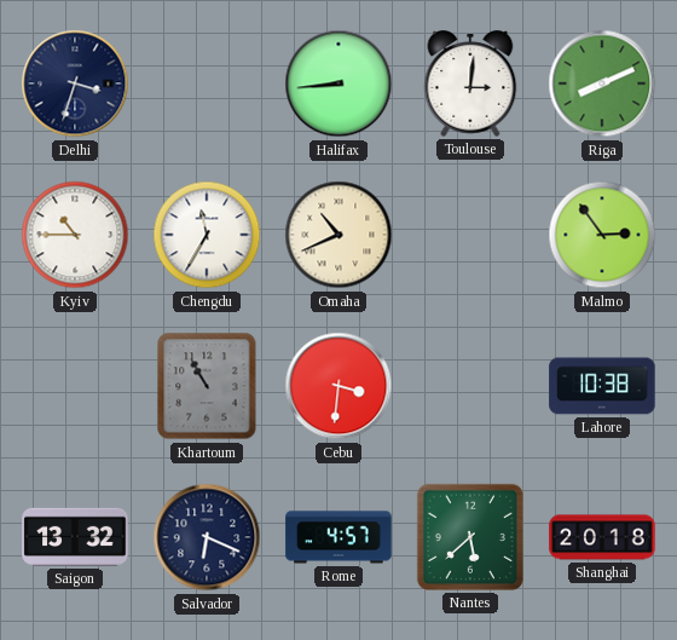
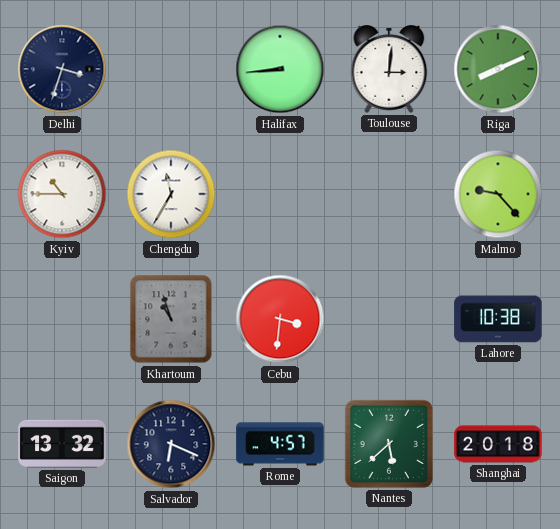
Omaha: 10:41 -> none
Malmo: 2:54 -> 9:23
Khartoum: 10:55 -> 10:57
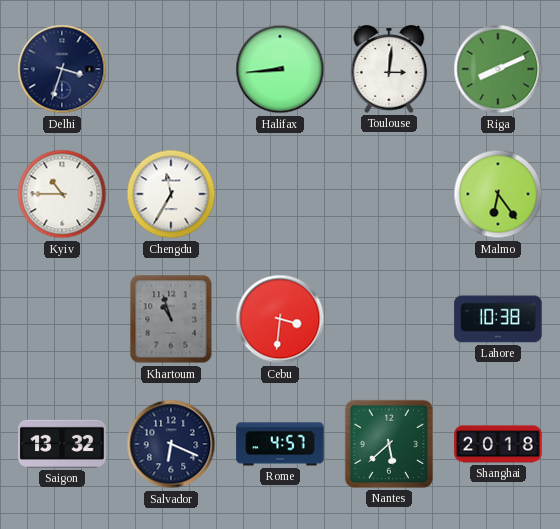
Malmo: 9:23 -> 6:24
